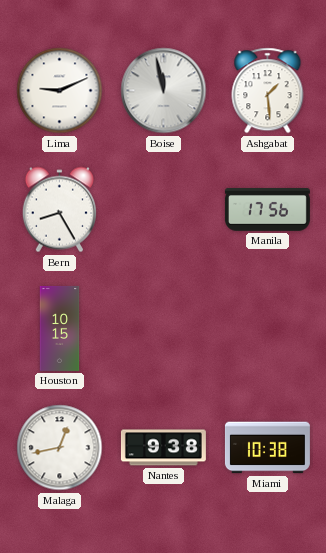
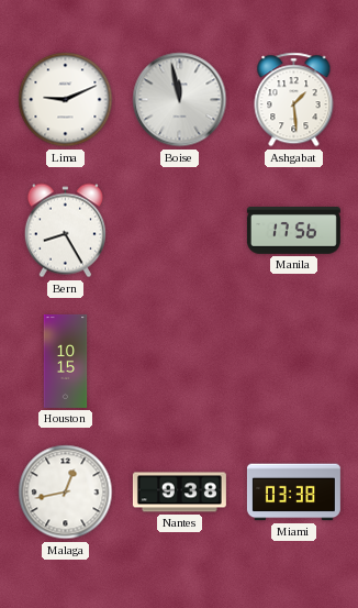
Miami: 10:38 -> 03:38
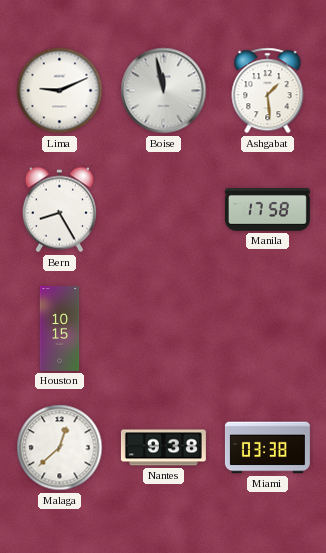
Manila: 17:56 -> 17:58
Malaga: 12:43 -> 12:38
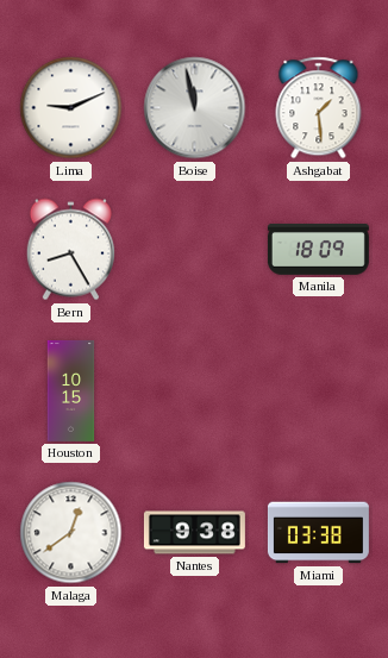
Manila: 17:58 -> 18:09
Malaga: 12:38 -> 12:39
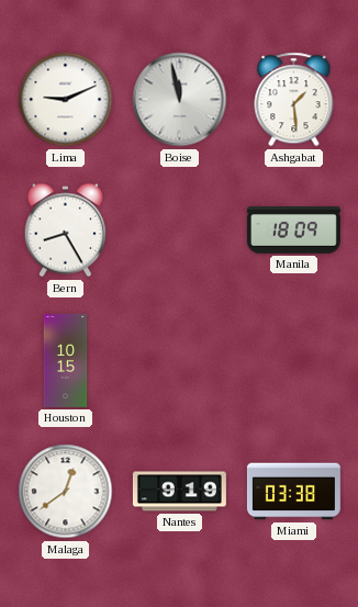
Nantes: 9:38 -> 9:19
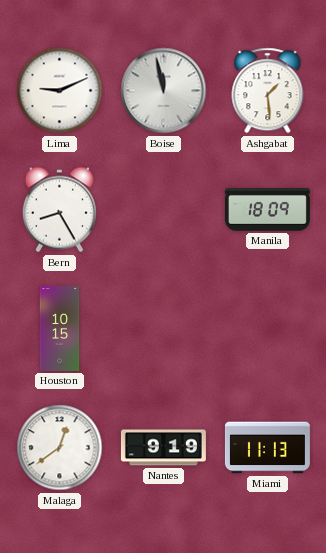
Miami: 03:38 -> 11:13
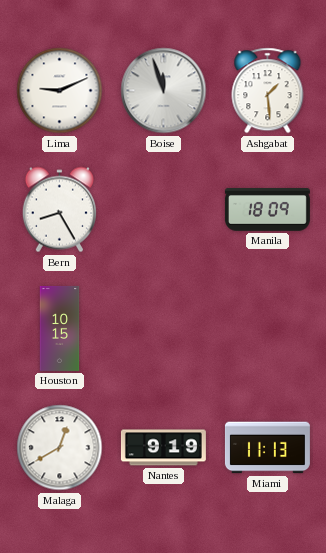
Boise: 11:58 -> 11:57
Malaga: 12:39 -> 12:40
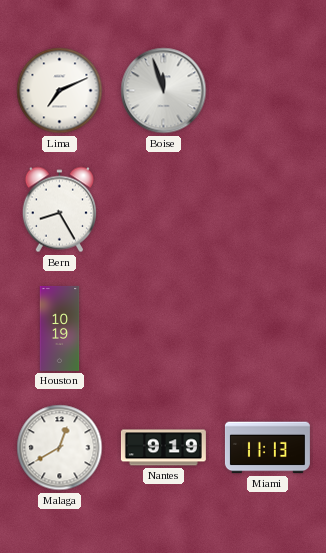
Lima: 9:11 -> 7:11
Ashgabat: 1:29 -> none
Manila: 18:09 -> none
Houston: 10:15 -> 10:19
